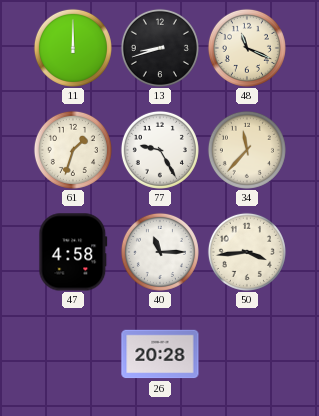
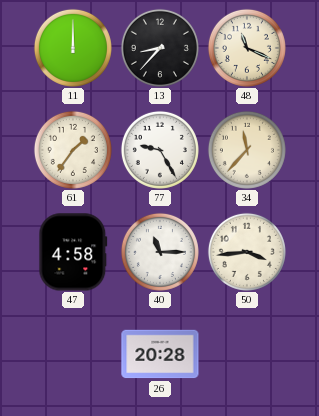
13: 8:42 -> 8:37
61: 1:33 -> 1:36
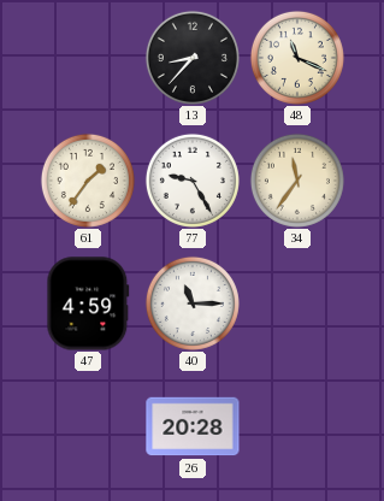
11: 12:00 -> none
34: 11:37 -> 11:36
47: 4:58 -> 4:59
50: 3:44 -> none
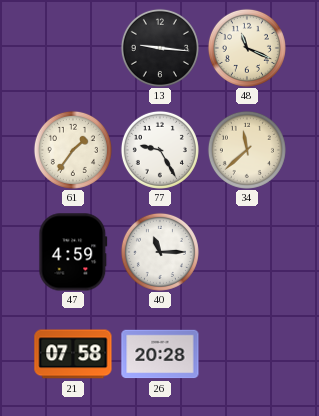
13: 8:37 -> 9:16
34: 11:36 -> 11:38
21: none -> 07:58
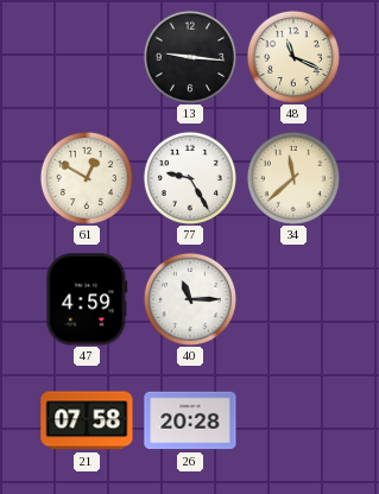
61: 1:36 -> 12:50
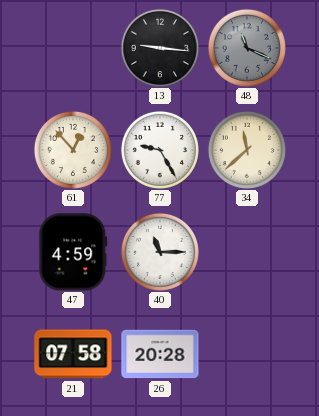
48 dial: cream -> grey
61: 12:50 -> 12:53
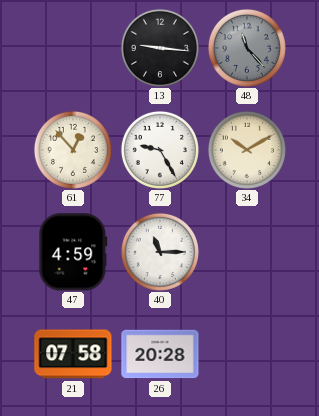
48: 11:19 -> 11:23
34: 11:38 -> 10:10
